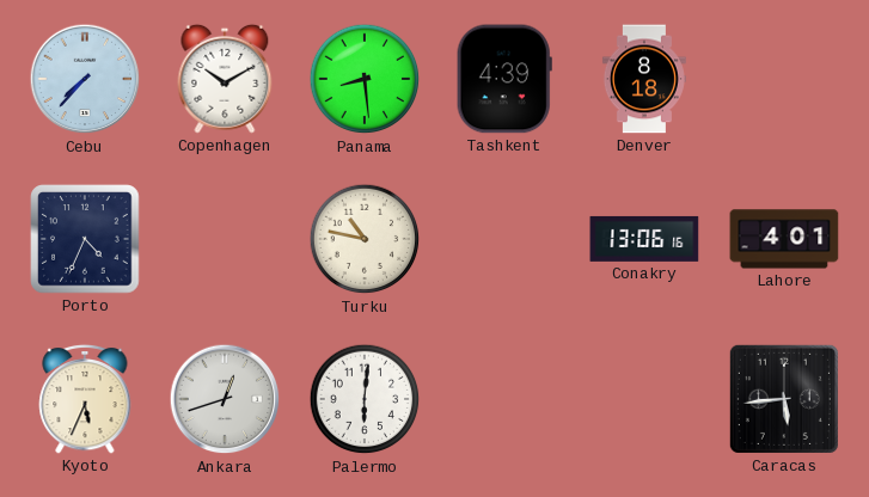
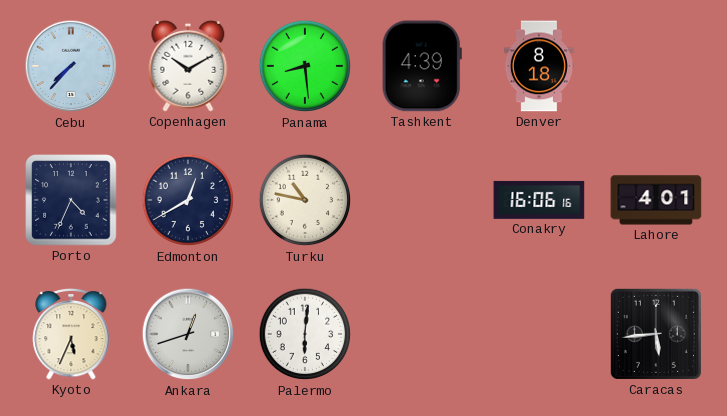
Edmonton: none -> 12:40
Conakry: 13:06 -> 16:06
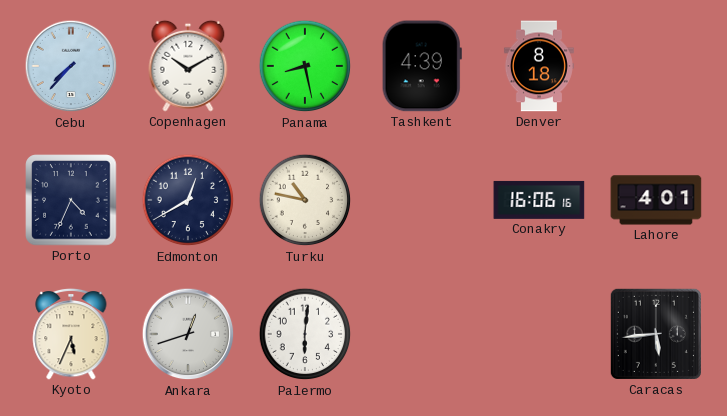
Panama: 8:29 -> 8:28
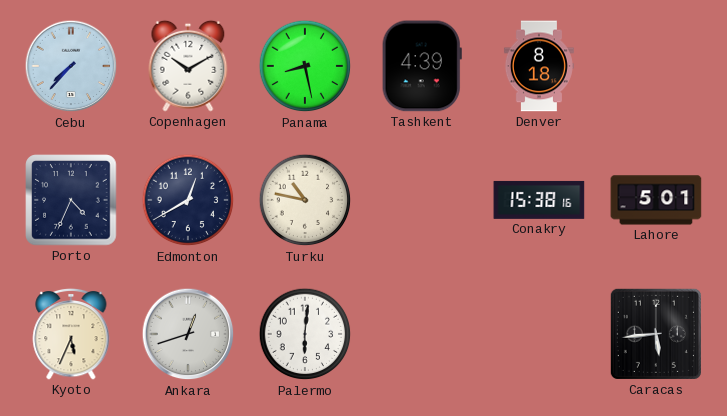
Conakry: 16:06 -> 15:38
Lahore: 4:01 -> 5:01
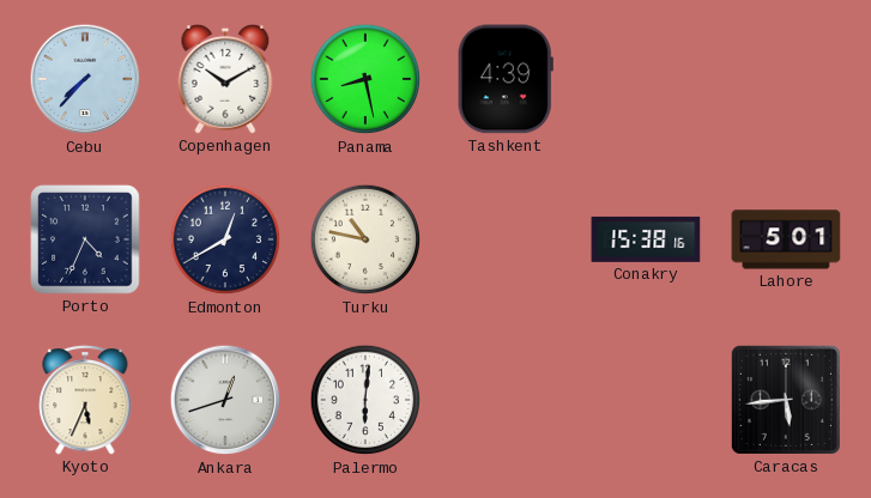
Denver: 8:18 -> none
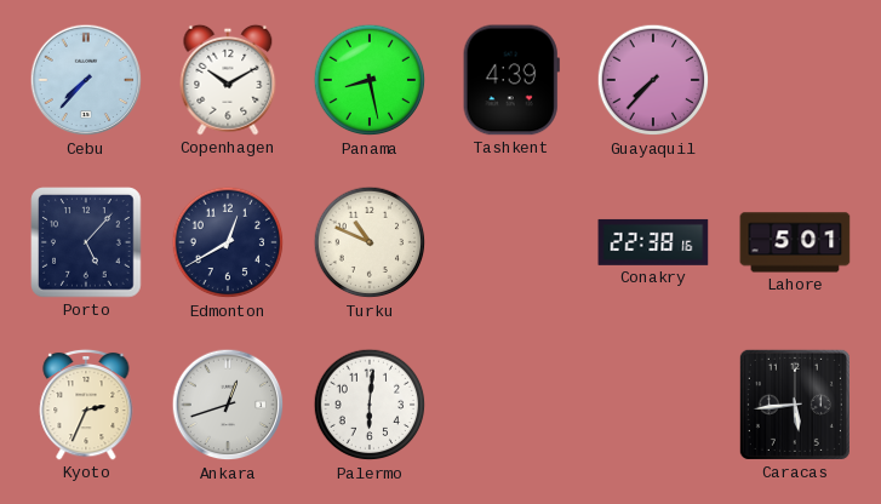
Guayaquil: none -> 7:37
Porto: 4:34 -> 5:07
Turku: 10:47 -> 10:49
Conakry: 15:38 -> 22:38
Kyoto: 5:34 -> 2:34
